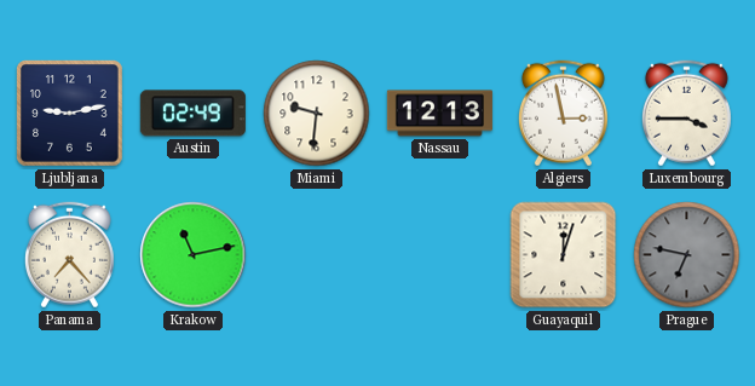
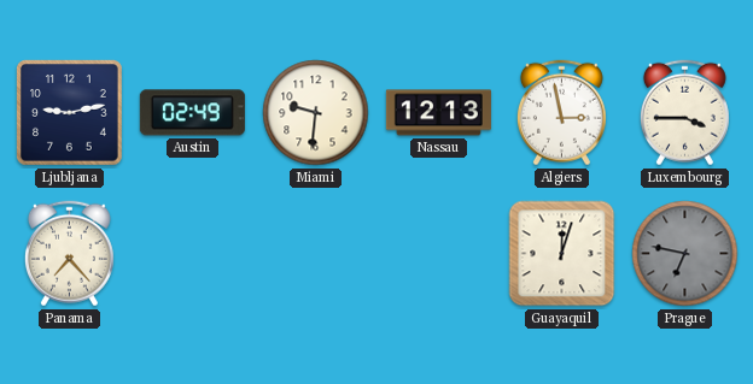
Krakow: 11:13 -> none
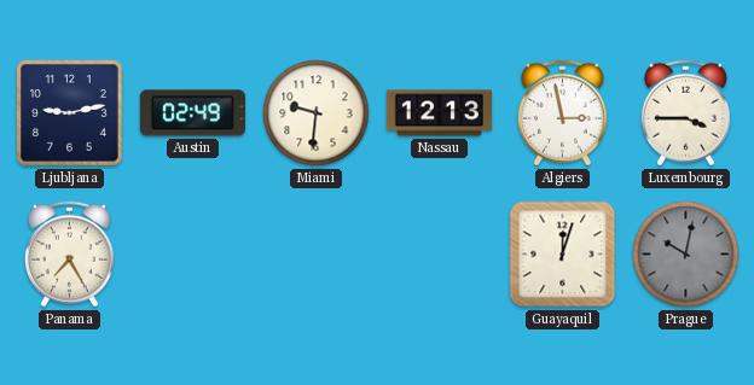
Panama: 7:23 -> 7:25
Prague: 6:47 -> 10:02
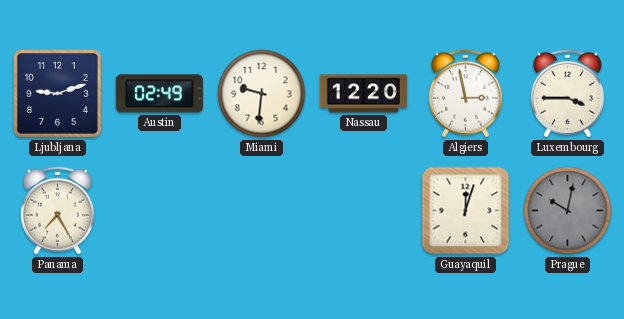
Ljubljana: 9:13 -> 9:12
Nassau: 12:13 -> 12:20
